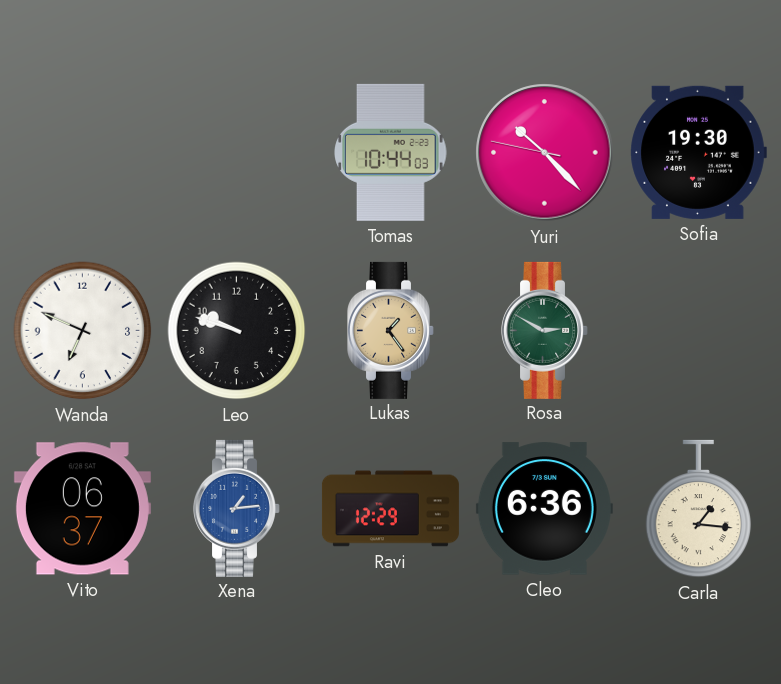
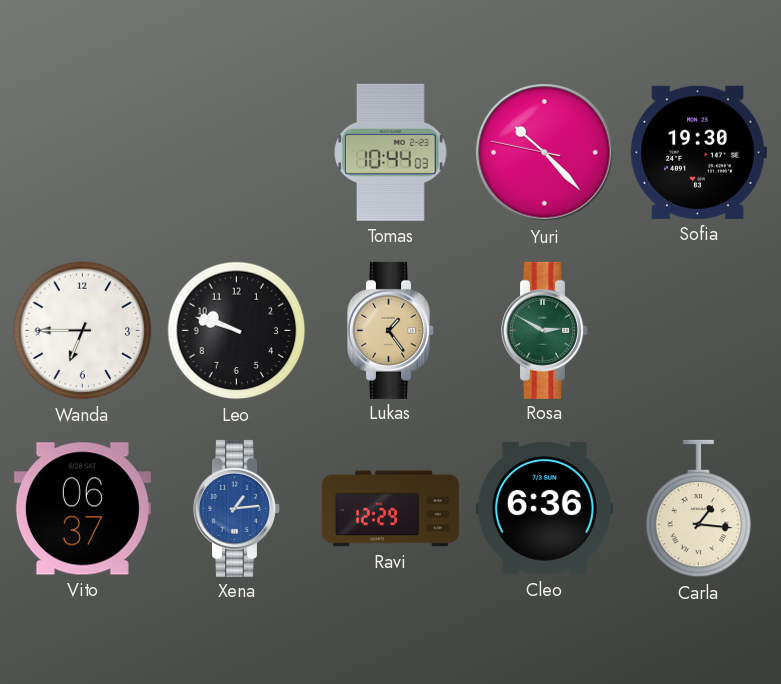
Wanda: 6:49 -> 6:45
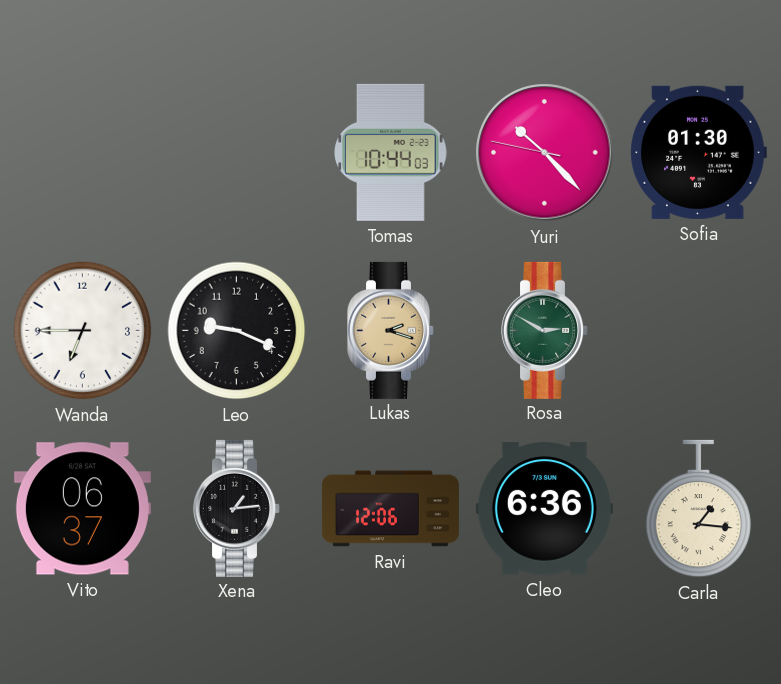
Sofia: 19:30 -> 01:30
Leo: 9:48 -> 9:19
Lukas: 1:24 -> 2:18
Xena dial: blue -> black
Ravi: 12:29 -> 12:06
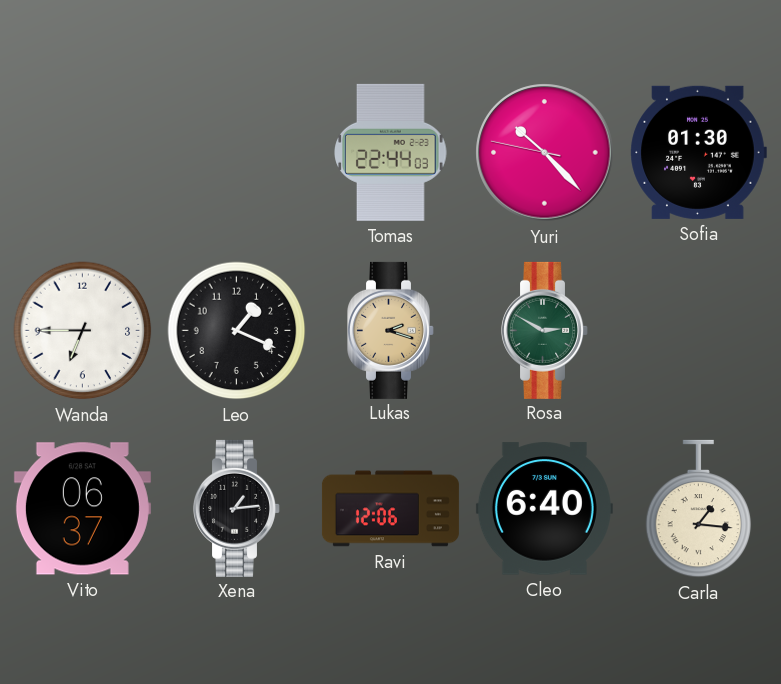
Tomas: 10:44 -> 22:44
Leo: 9:19 -> 1:19
Cleo: 6:36 -> 6:40
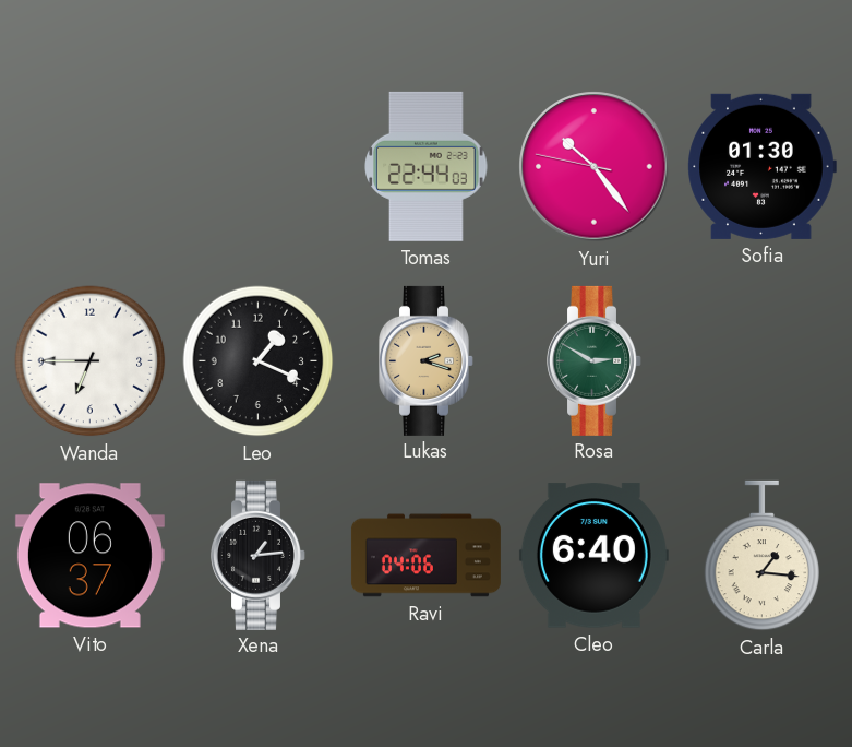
Yuri: 10:22 -> 10:23
Ravi: 12:06 -> 04:06
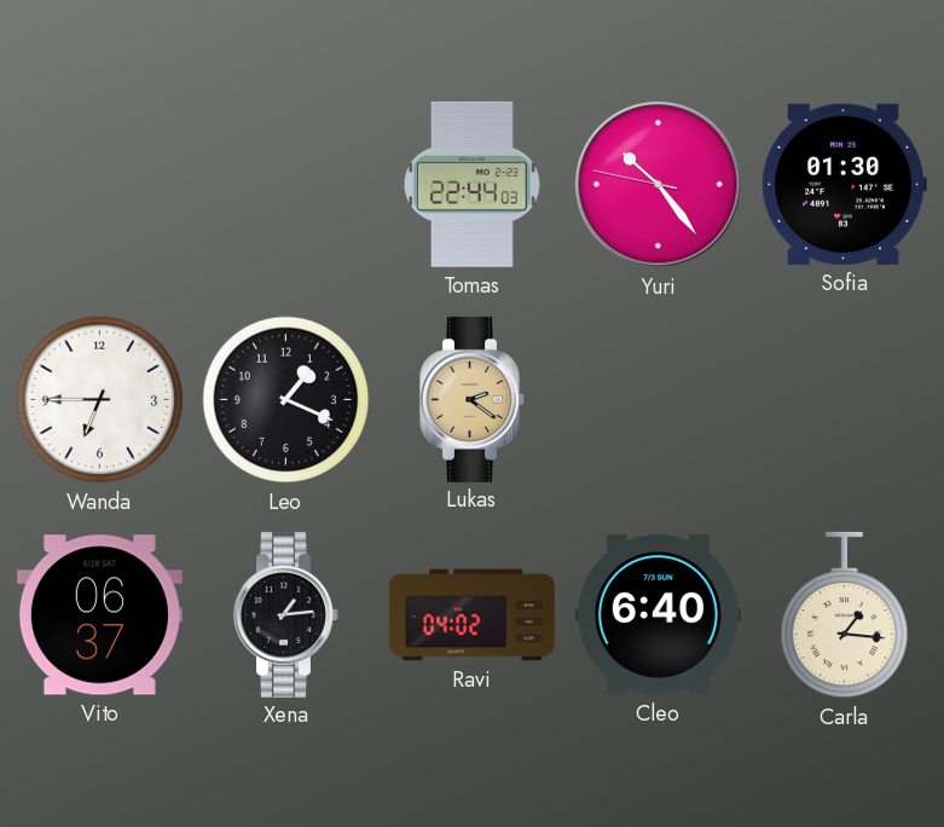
Lukas: 2:18 -> 2:21
Rosa: 2:50 -> none
Ravi: 04:06 -> 04:02
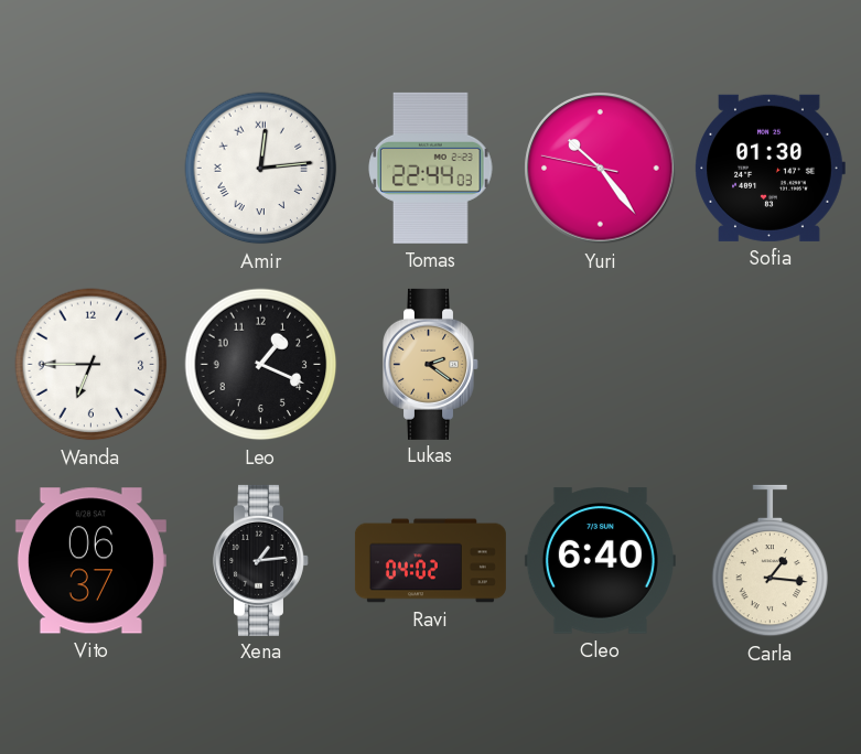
Amir: none -> 12:14
